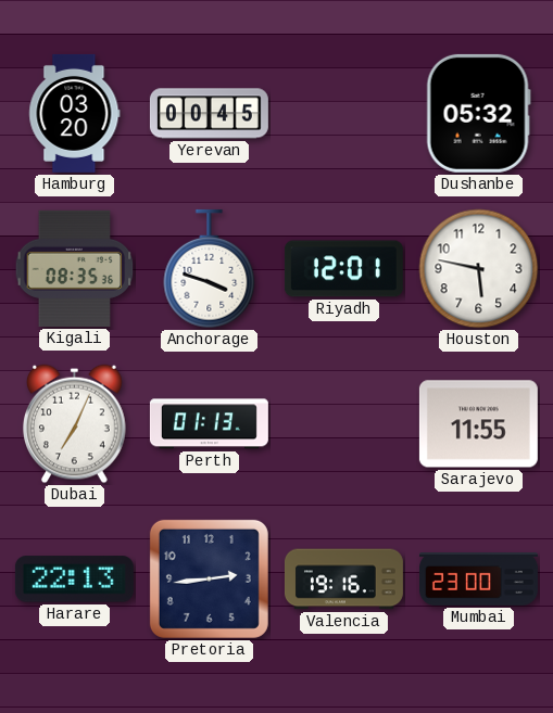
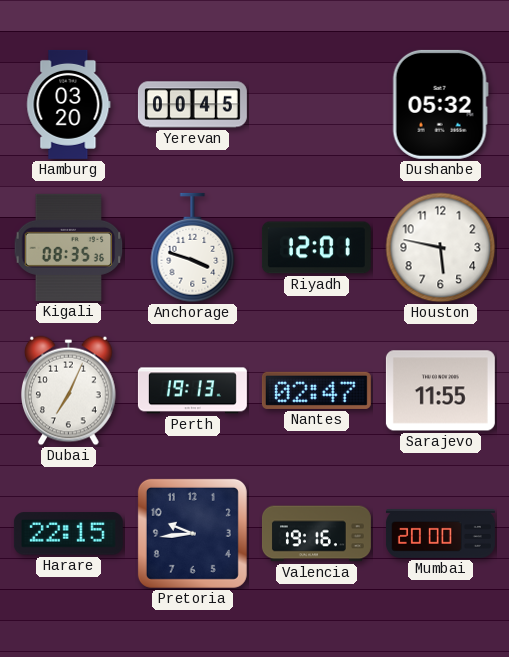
Perth: 01:13 -> 19:13
Nantes: none -> 02:47
Harare: 22:13 -> 22:15
Pretoria: 2:44 -> 9:44
Mumbai: 23:00 -> 20:00
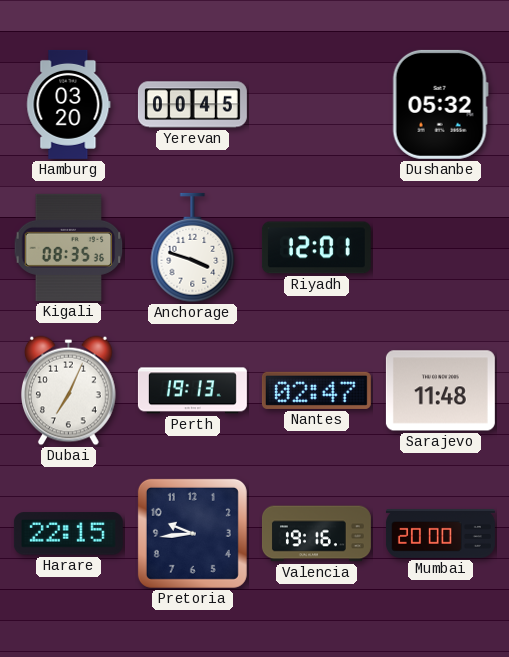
Houston: 5:47 -> none
Sarajevo: 11:55 -> 11:48
